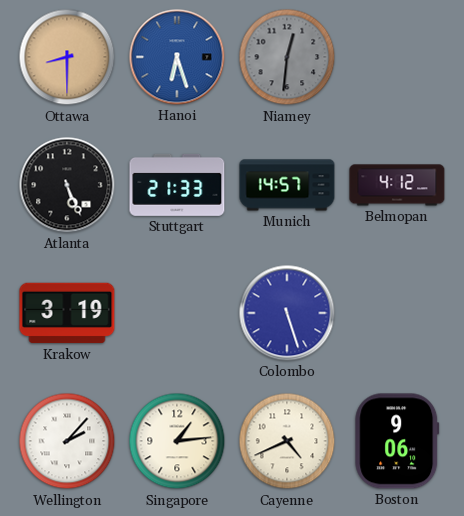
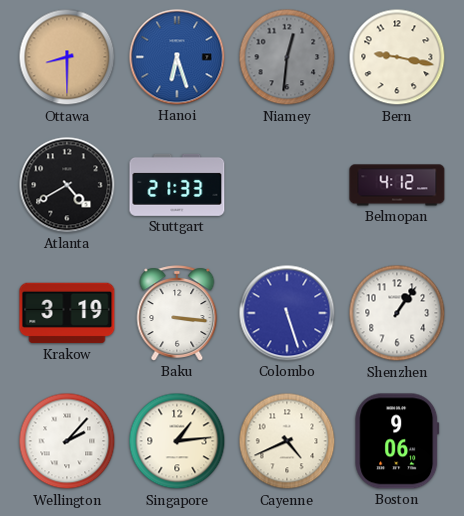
Bern: none -> 9:17
Atlanta: 5:26 -> 4:40
Munich: 14:57 -> none
Baku: none -> 3:16
Shenzhen: none -> 1:06
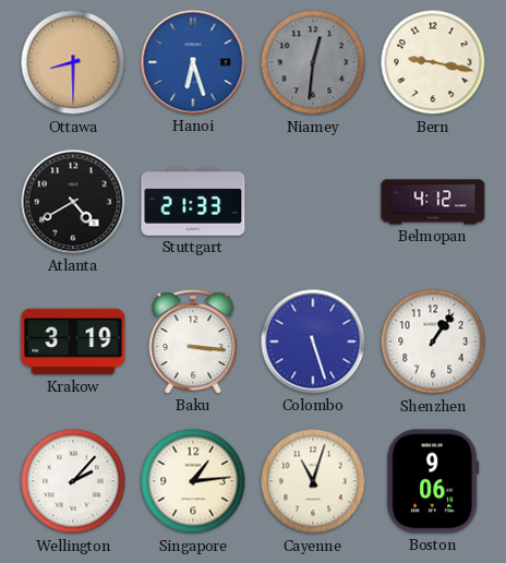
Cayenne: 4:41 -> 11:03
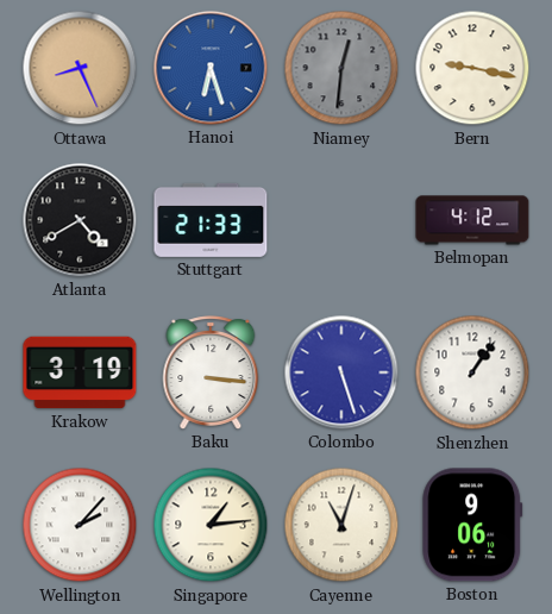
Ottawa: 8:30 -> 8:26
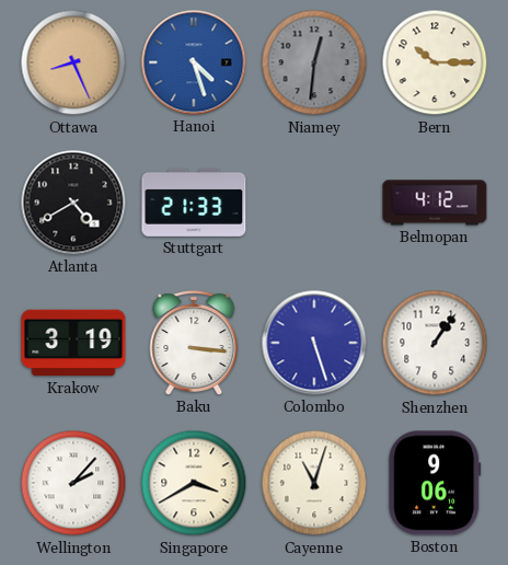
Hanoi: 6:27 -> 4:27
Bern: 9:17 -> 10:15
Singapore: 1:14 -> 3:40
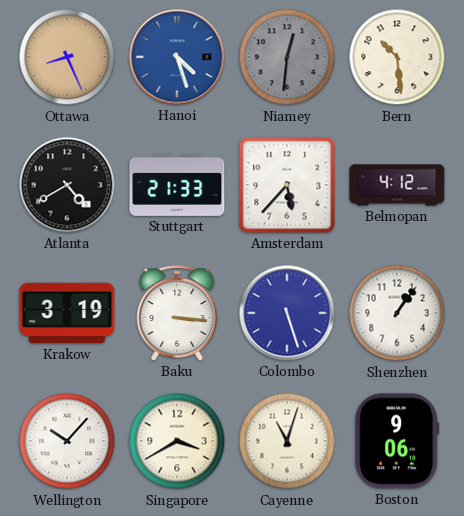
Bern: 10:15 -> 10:29
Amsterdam: none -> 5:37
Wellington: 2:07 -> 10:07
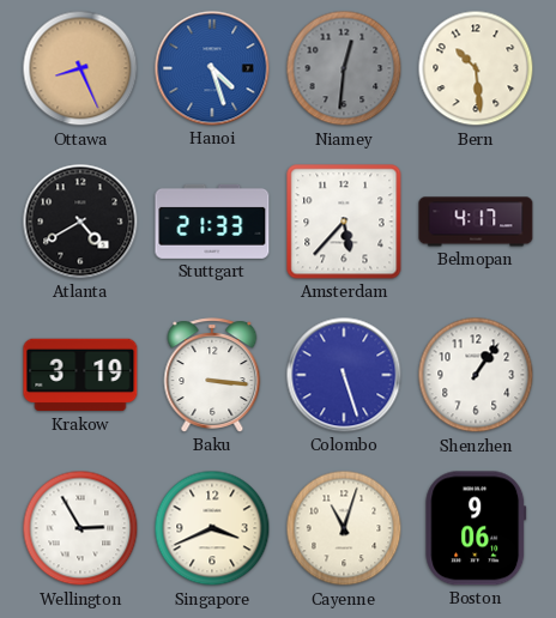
Belmopan: 4:12 -> 4:17
Wellington: 10:07 -> 2:55
Singapore: 3:40 -> 3:41
